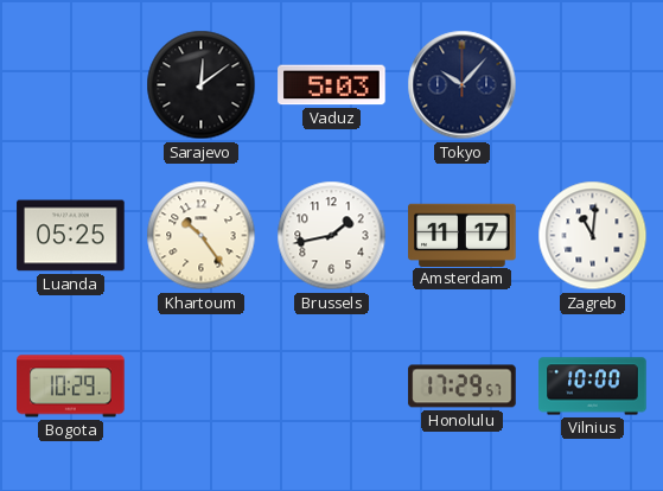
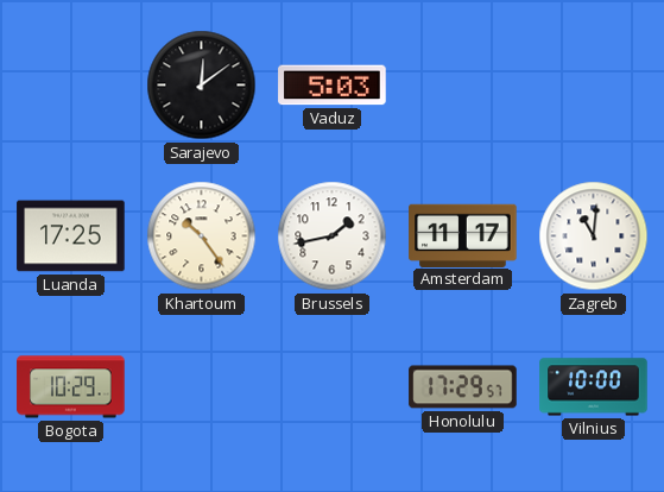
Tokyo: 10:07 -> none
Luanda: 05:25 -> 17:25
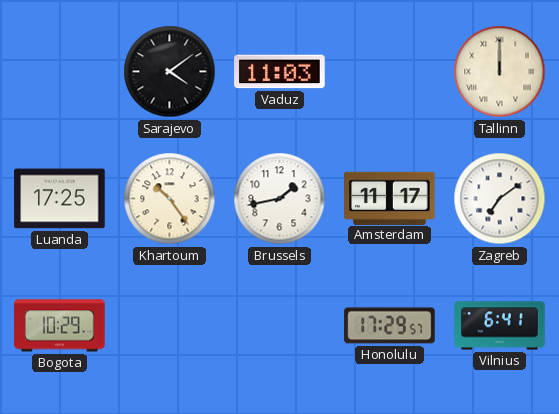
Sarajevo: 12:09 -> 4:09
Vaduz: 5:03 -> 11:03
Tallinn: none -> 12:00
Zagreb: 11:01 -> 7:09
Vilnius: 10:00 -> 6:41
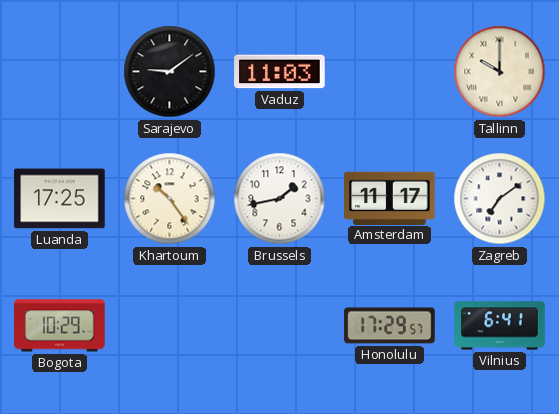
Sarajevo: 4:09 -> 9:09
Tallinn: 12:00 -> 10:00
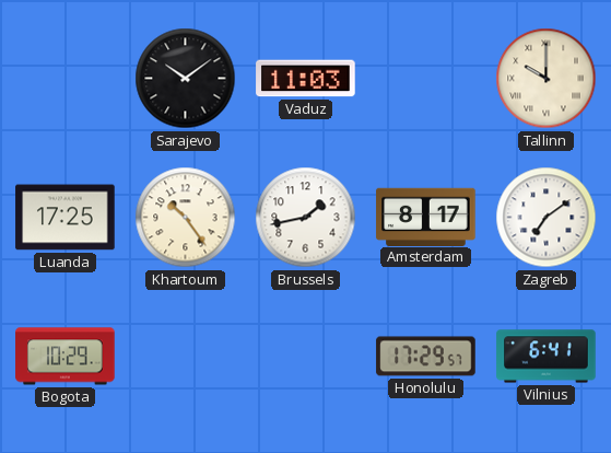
Sarajevo: 9:09 -> 10:09
Amsterdam: 11:17 -> 8:17
